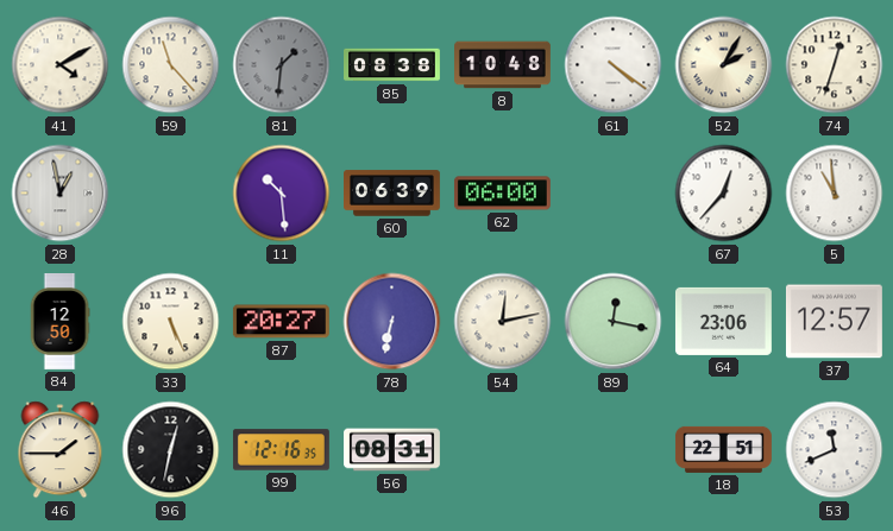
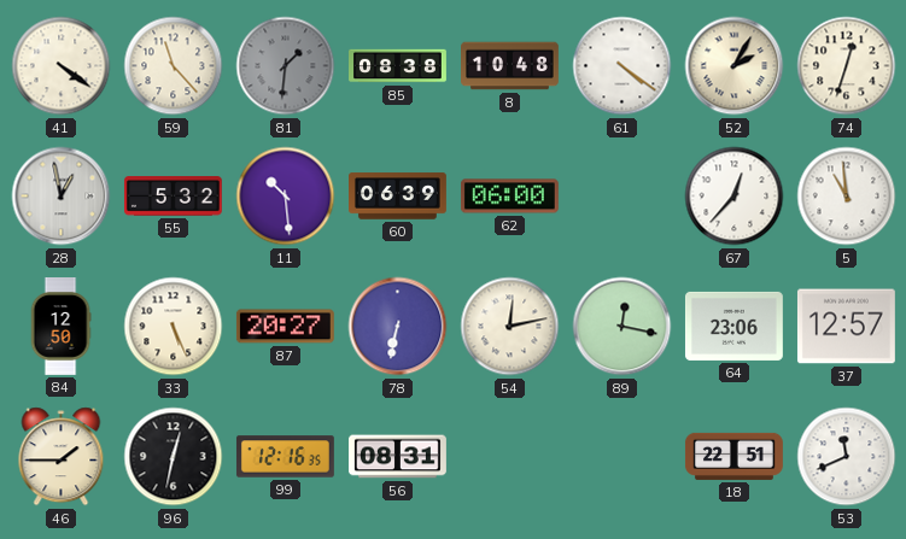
41: 4:10 -> 4:21
55: none -> 5:32
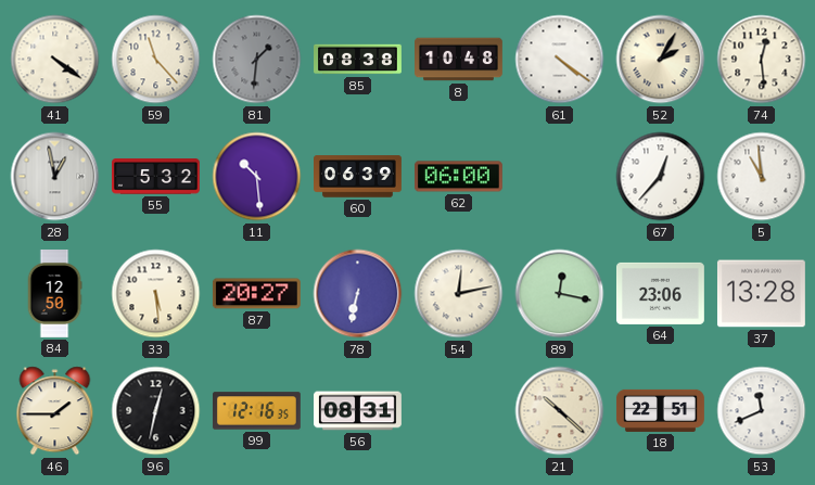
74: 12:33 -> 12:29
33: 5:26 -> 5:29
37: 12:57 -> 13:28
21: none -> 10:22
